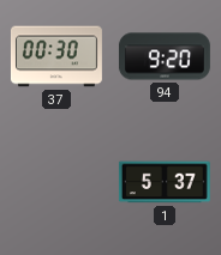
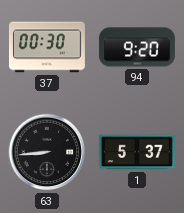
63: none -> 8:44
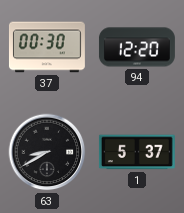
94: 9:20 -> 12:20
63: 8:44 -> 8:40
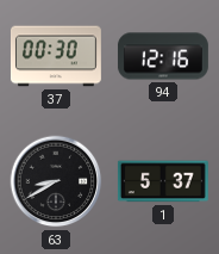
94: 12:20 -> 12:16
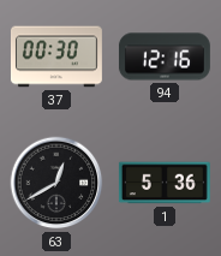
63: 8:40 -> 12:40
1: 5:37 -> 5:36
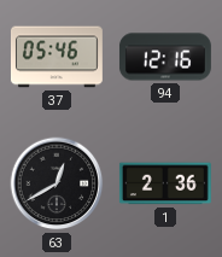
37: 00:30 -> 05:46
1: 5:36 -> 2:36
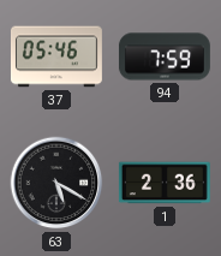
94: 12:16 -> 7:59
63: 12:40 -> 5:20
